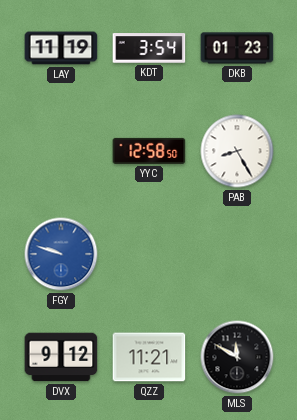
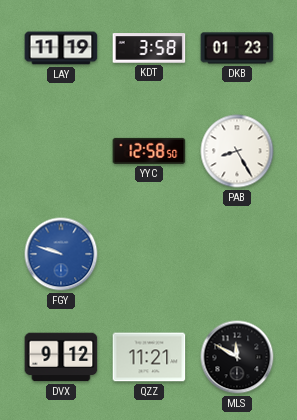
KDT: 3:54 -> 3:58
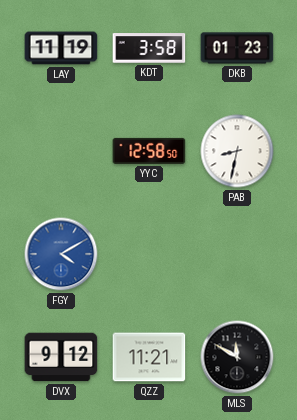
PAB: 8:25 -> 8:32
FGY: 9:48 -> 4:10
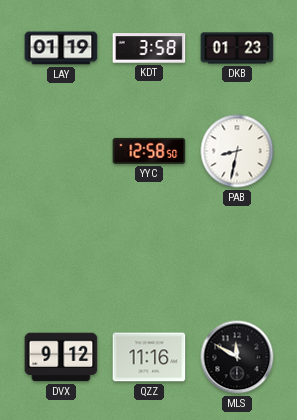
LAY: 11:19 -> 01:19
FGY: 4:10 -> none
QZZ: 11:21 -> 11:16
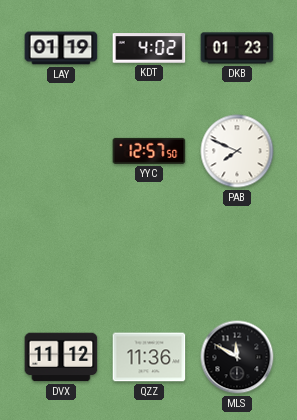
KDT: 3:58 -> 4:02
YYC: 12:58 -> 12:57
PAB: 8:32 -> 7:49
DVX: 9:12 -> 11:12
QZZ: 11:16 -> 11:36
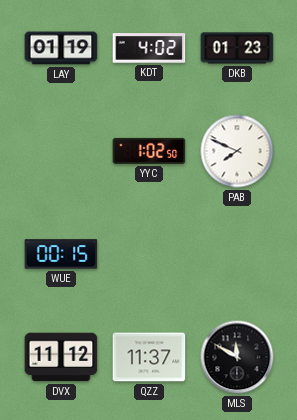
YYC: 12:57 -> 1:02
WUE: none -> 00:15
QZZ: 11:36 -> 11:37
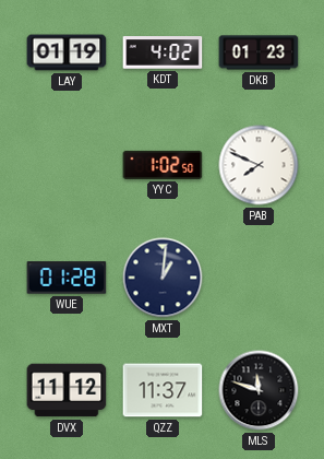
WUE: 00:15 -> 01:28
MXT: none -> 1:01
MLS: 11:50 -> 11:48
